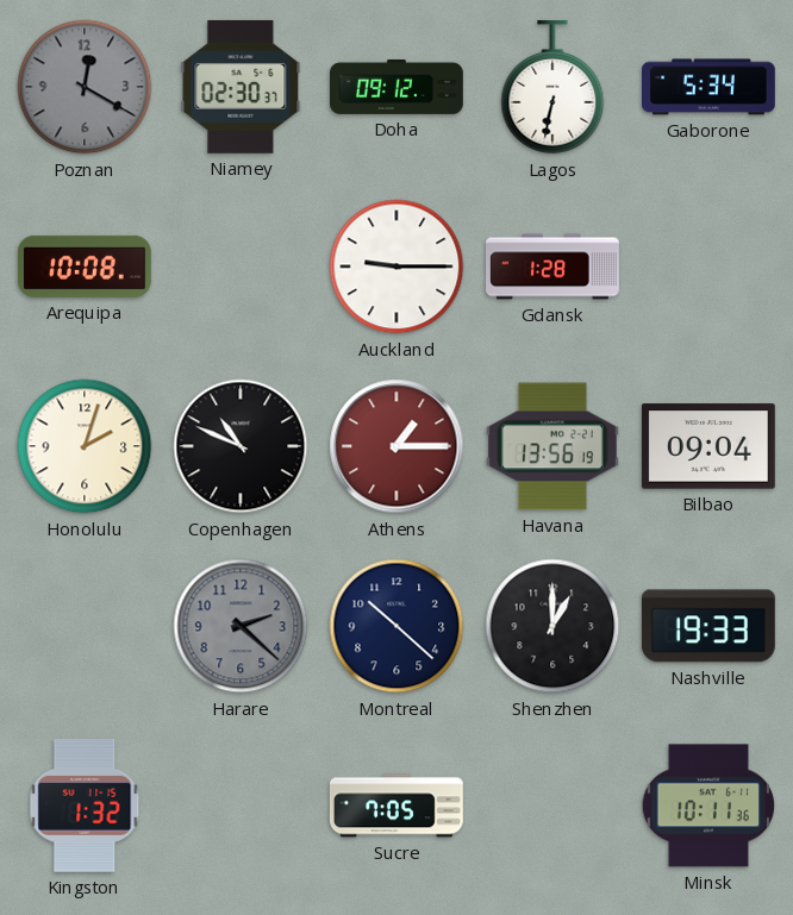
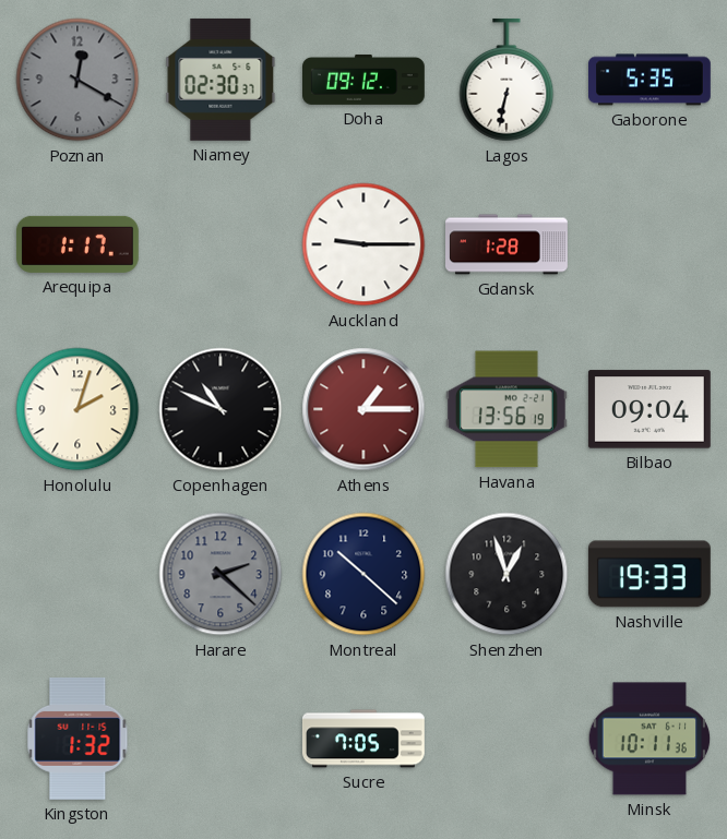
Gaborone: 5:34 -> 5:35
Arequipa: 10:08 -> 1:17
Shenzhen: 1:00 -> 12:57
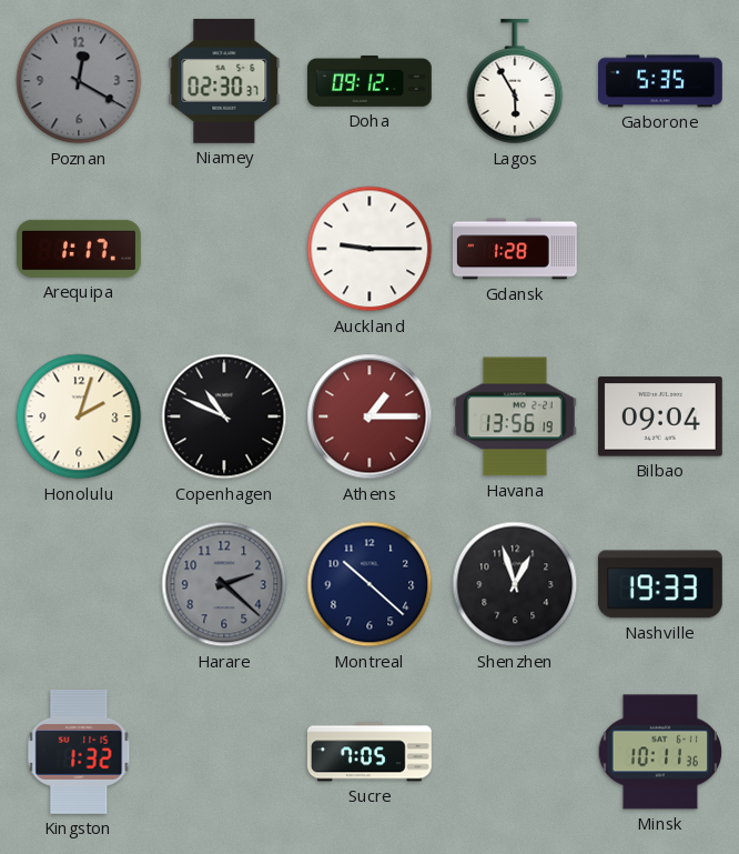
Lagos: 6:32 -> 5:55
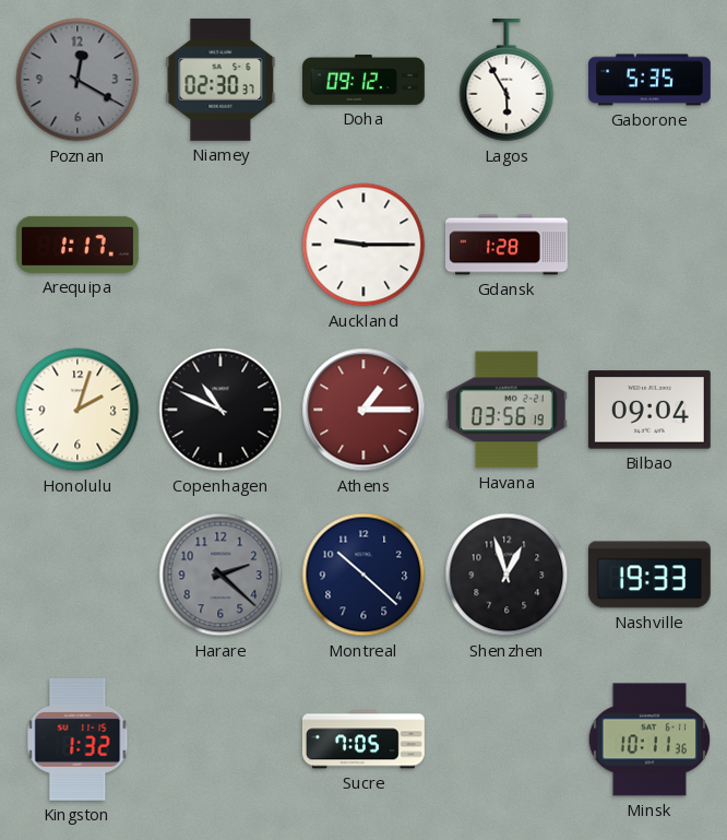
Havana: 13:56 -> 03:56
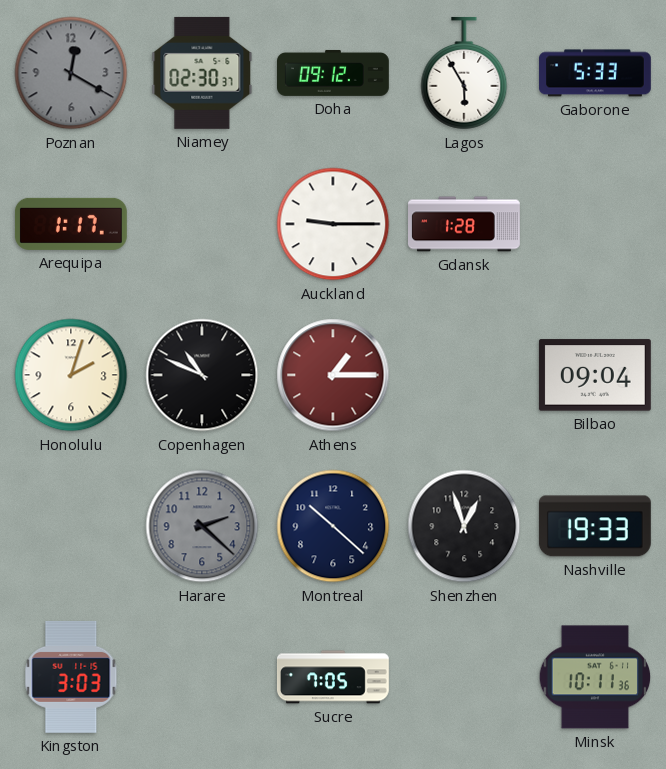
Gaborone: 5:35 -> 5:33
Havana: 03:56 -> none
Kingston: 1:32 -> 3:03
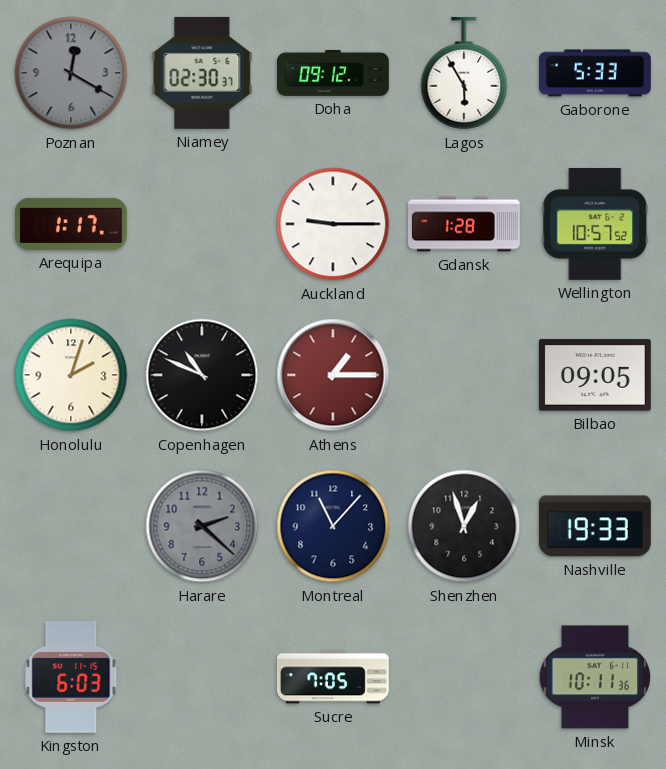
Wellington: none -> 10:57
Bilbao: 09:04 -> 09:05
Montreal: 10:22 -> 11:07
Kingston: 3:03 -> 6:03
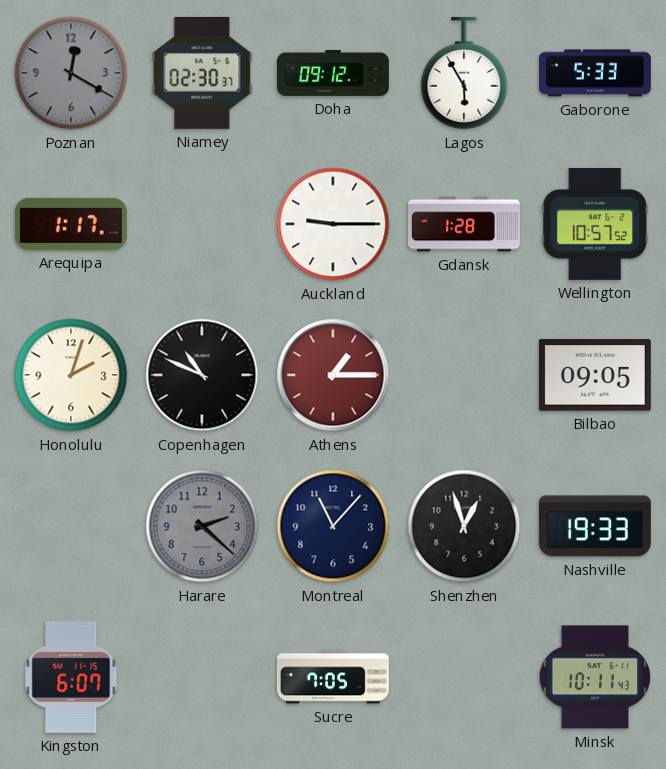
Kingston: 6:03 -> 6:07
Minsk: 10:11:36 -> 10:11:43
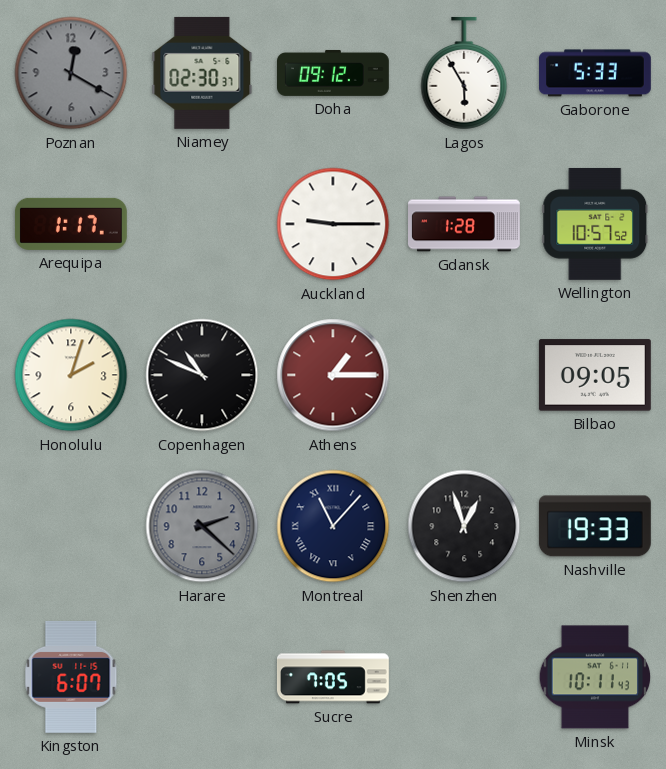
Montreal numerals: Arabic -> Roman
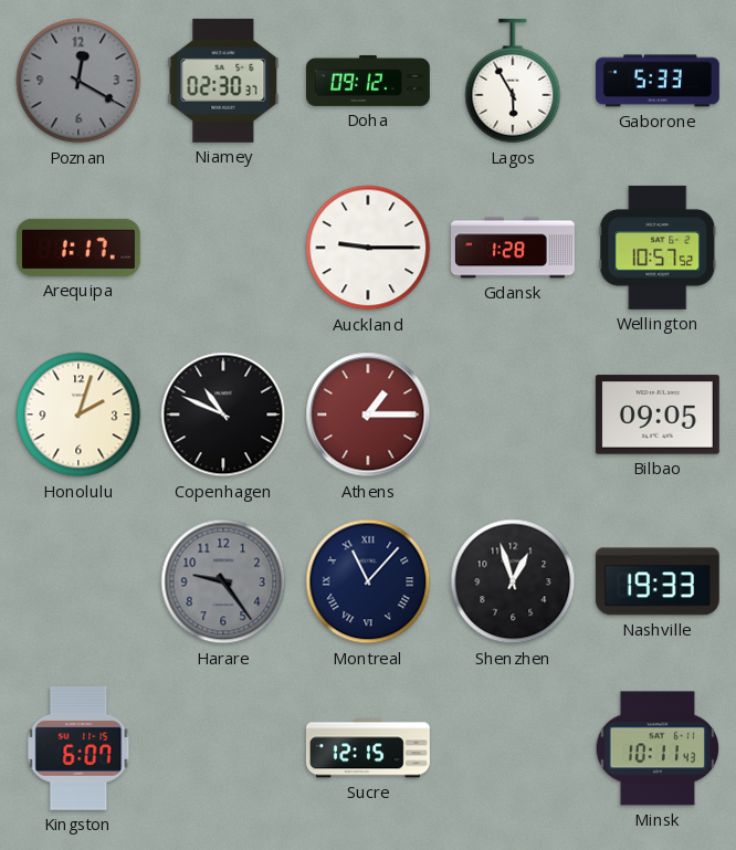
Harare: 2:22 -> 9:24
Sucre: 7:05 -> 12:15
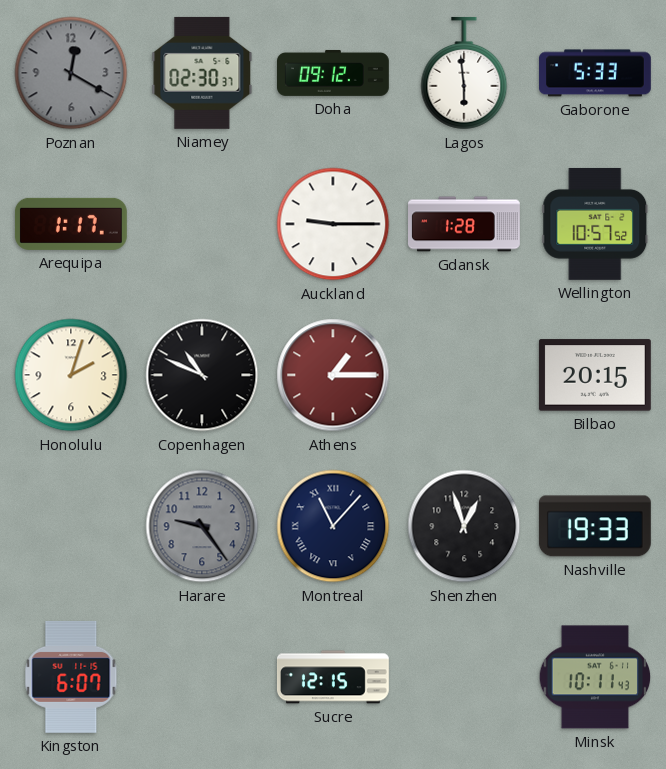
Lagos: 5:55 -> 5:59
Bilbao: 09:05 -> 20:15
